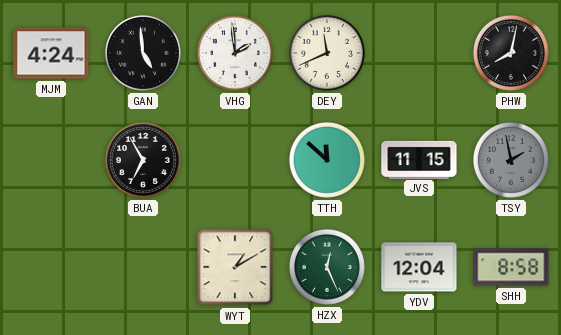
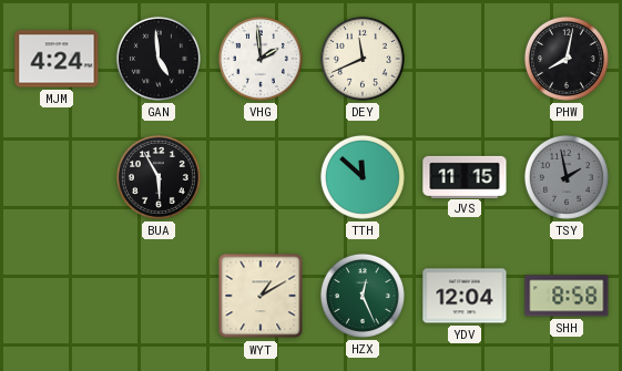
BUA: 6:55 -> 5:55
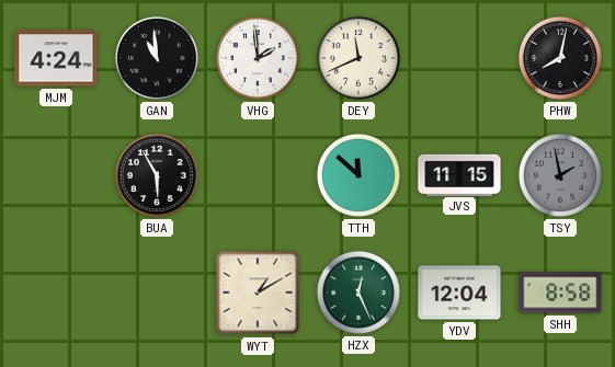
GAN: 4:59 -> 10:59
